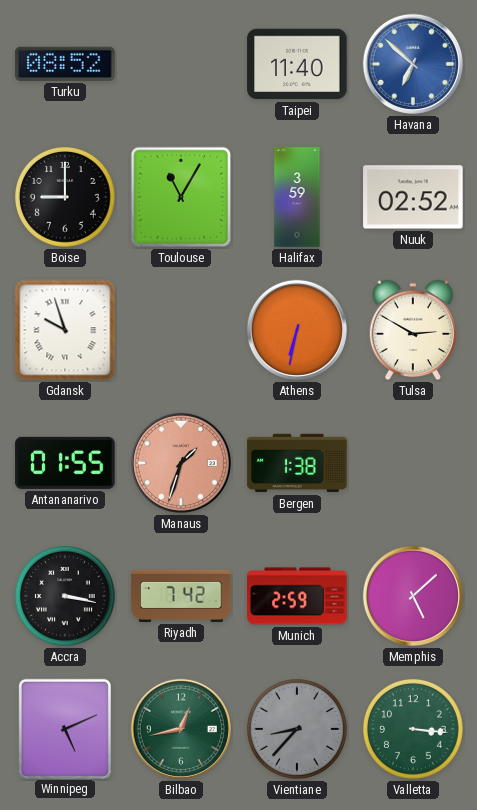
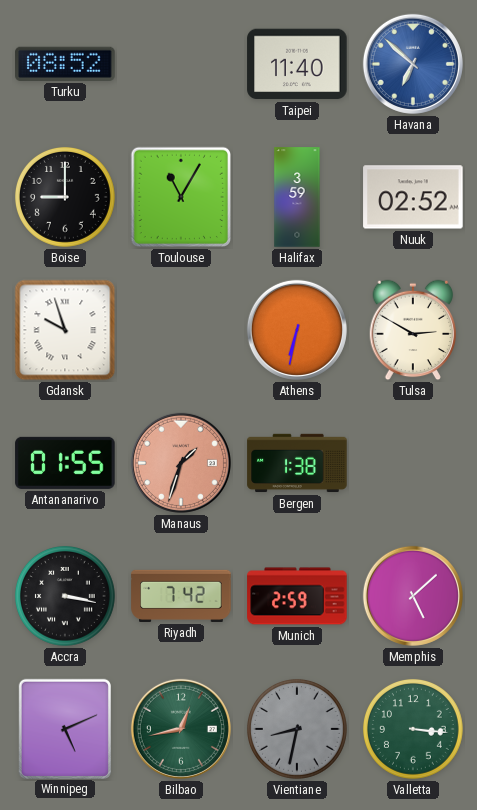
Vientiane: 8:37 -> 8:32
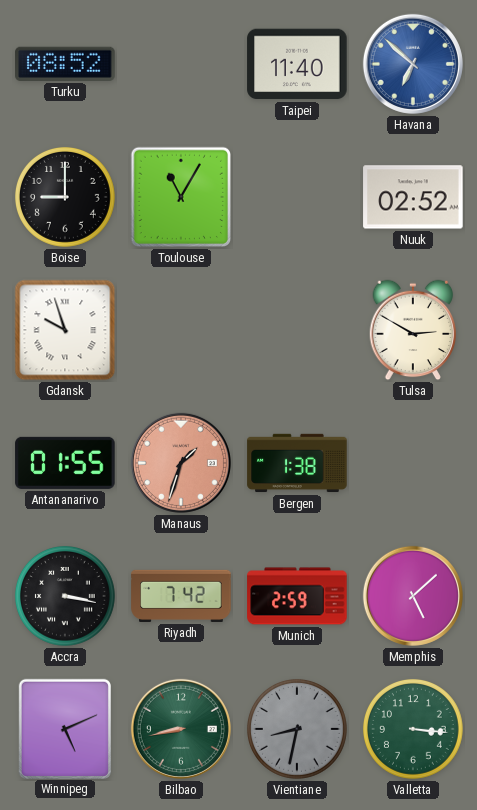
Halifax: 3:59 -> none
Athens: 6:32 -> none
Bilbao: 12:43 -> 8:43
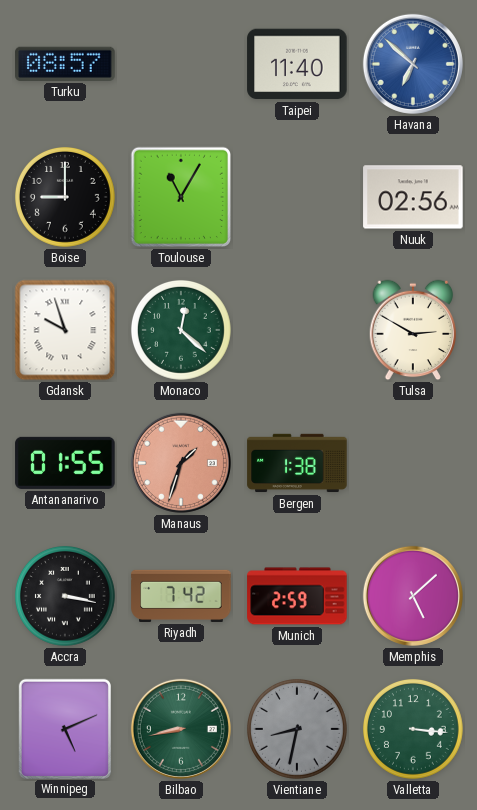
Turku: 08:52 -> 08:57
Nuuk: 02:52 -> 02:56
Monaco: none -> 12:22
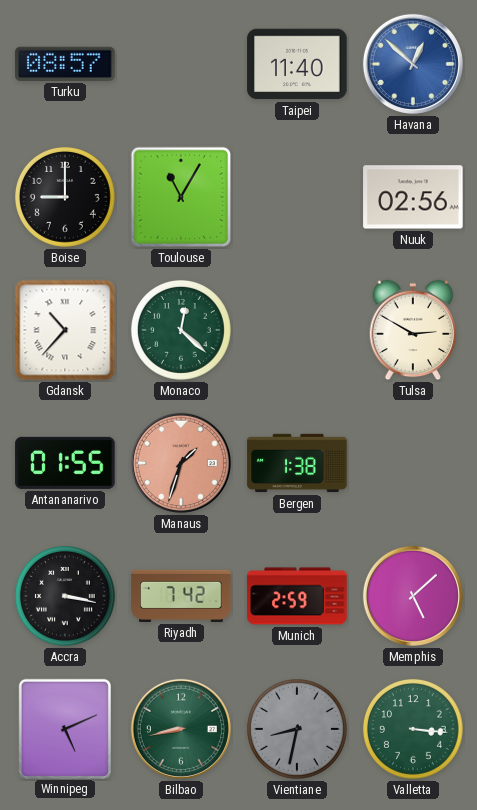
Havana: 6:52 -> 12:52
Gdansk: 9:57 -> 10:37
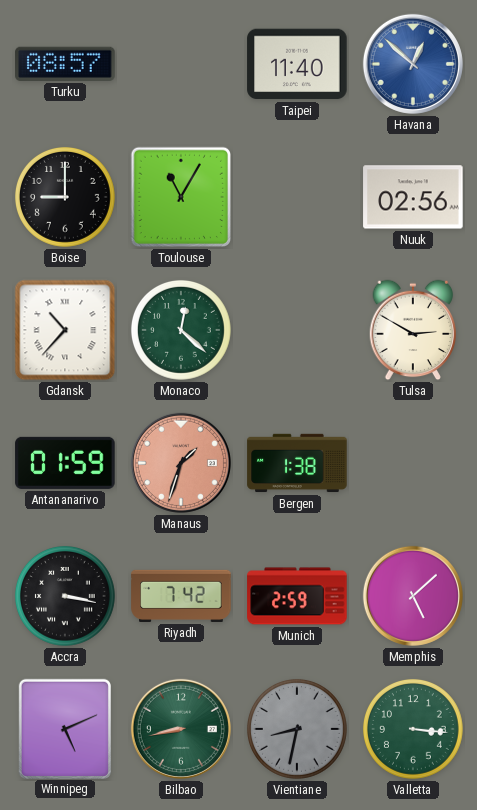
Antananarivo: 01:55 -> 01:59
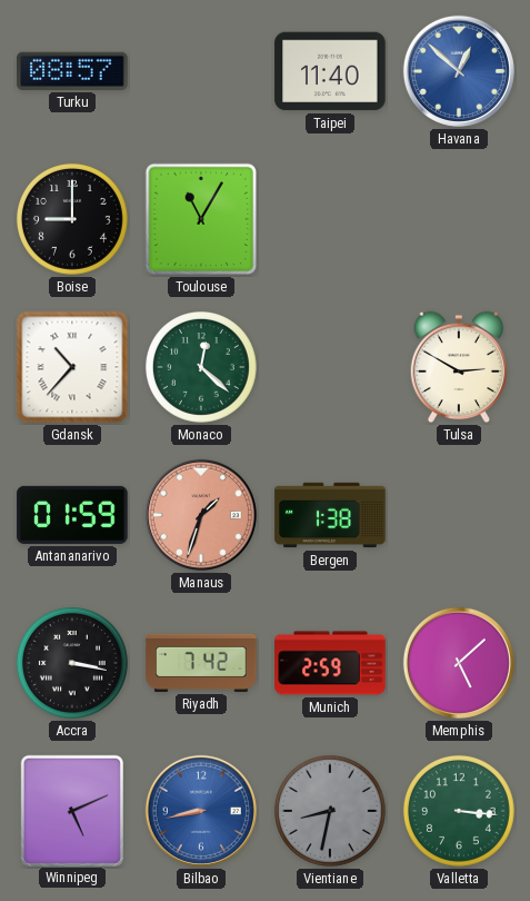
Nuuk: 02:56 -> none
Bilbao dial: green -> blue
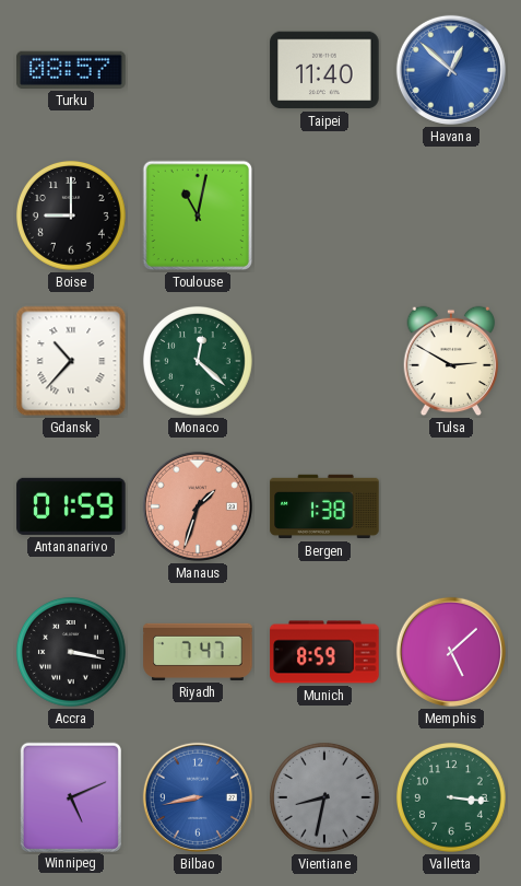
Toulouse: 11:05 -> 11:02
Riyadh: 7:42 -> 7:47
Munich: 2:59 -> 8:59
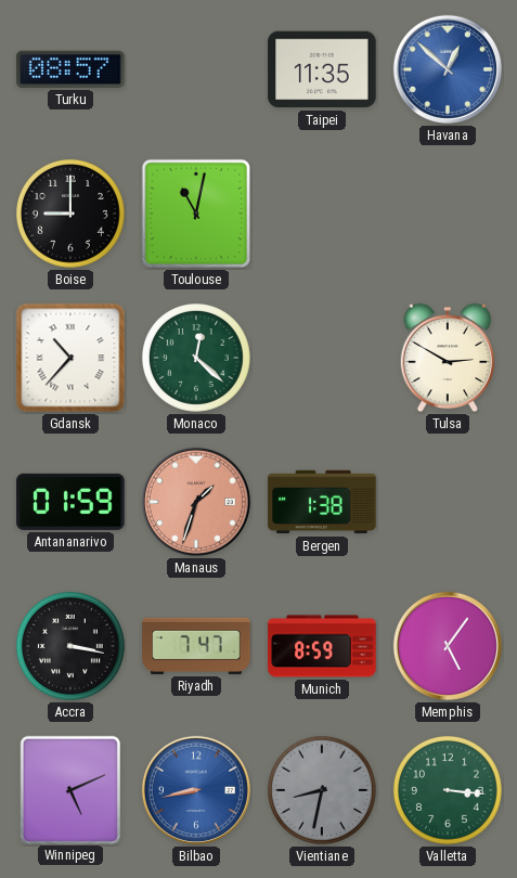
Taipei: 11:40 -> 11:35
Memphis: 5:08 -> 5:06
